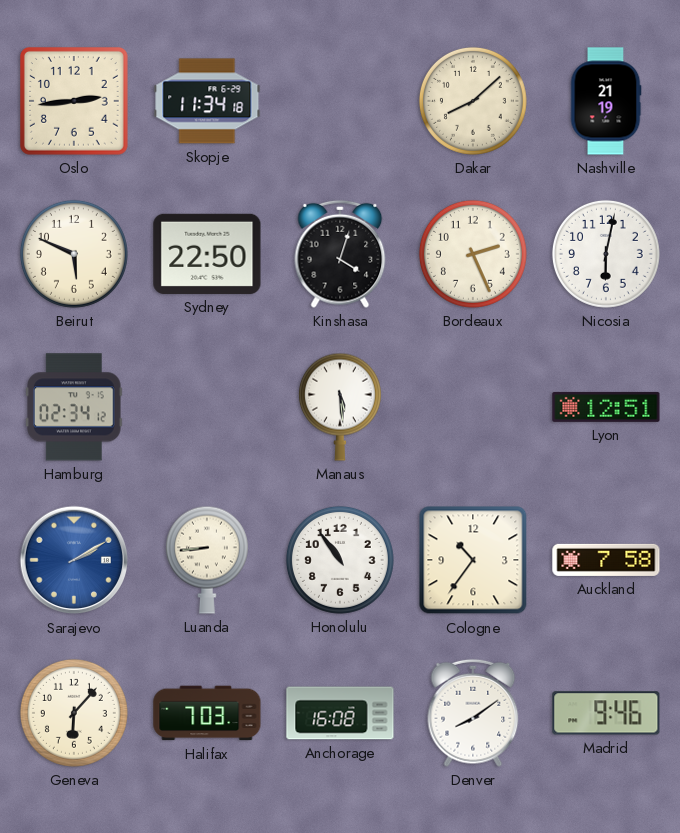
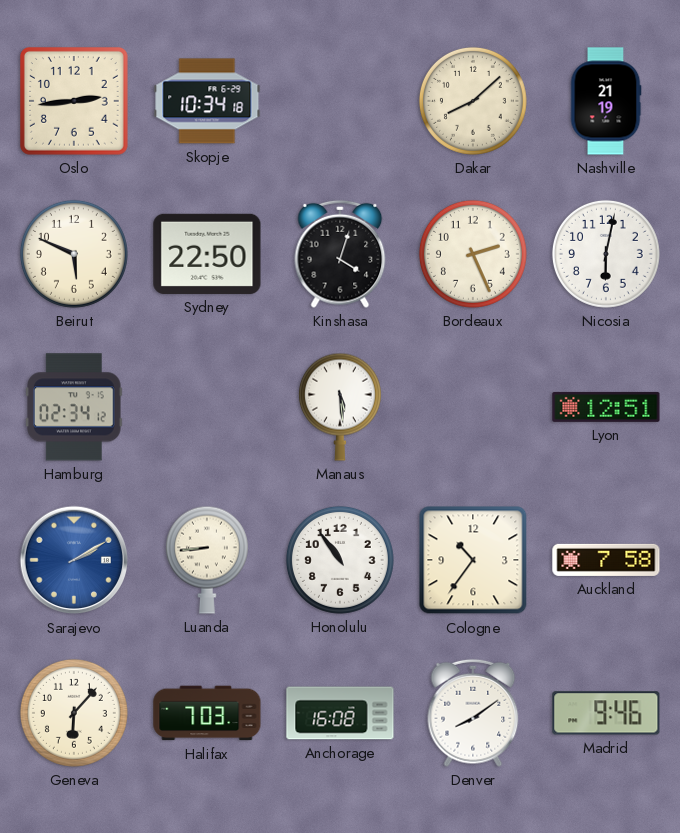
Skopje: 11:34 -> 10:34
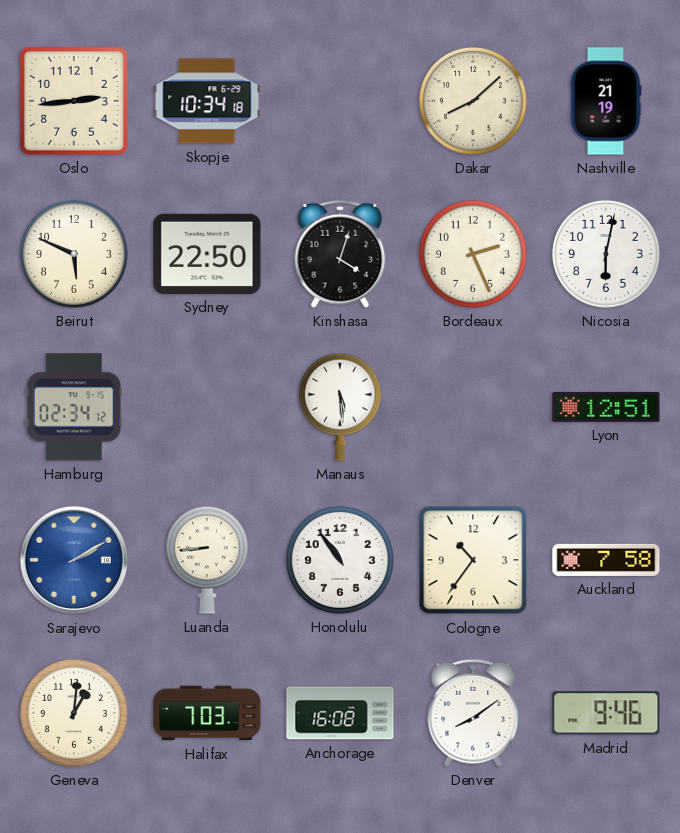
Geneva: 6:07 -> 1:01
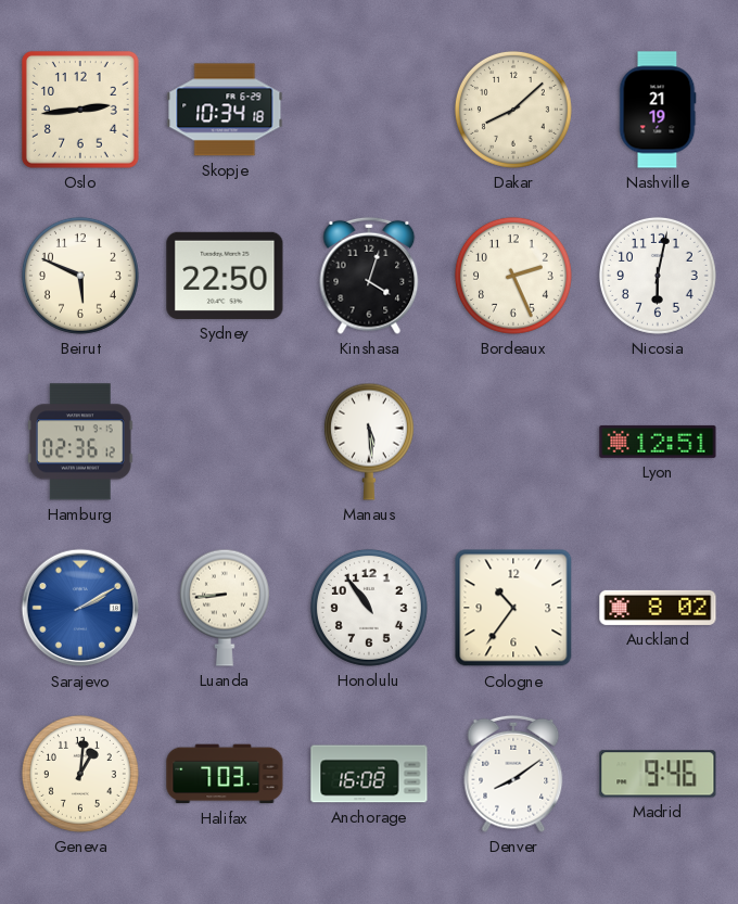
Hamburg: 02:34 -> 02:36
Auckland: 7:58 -> 8:02
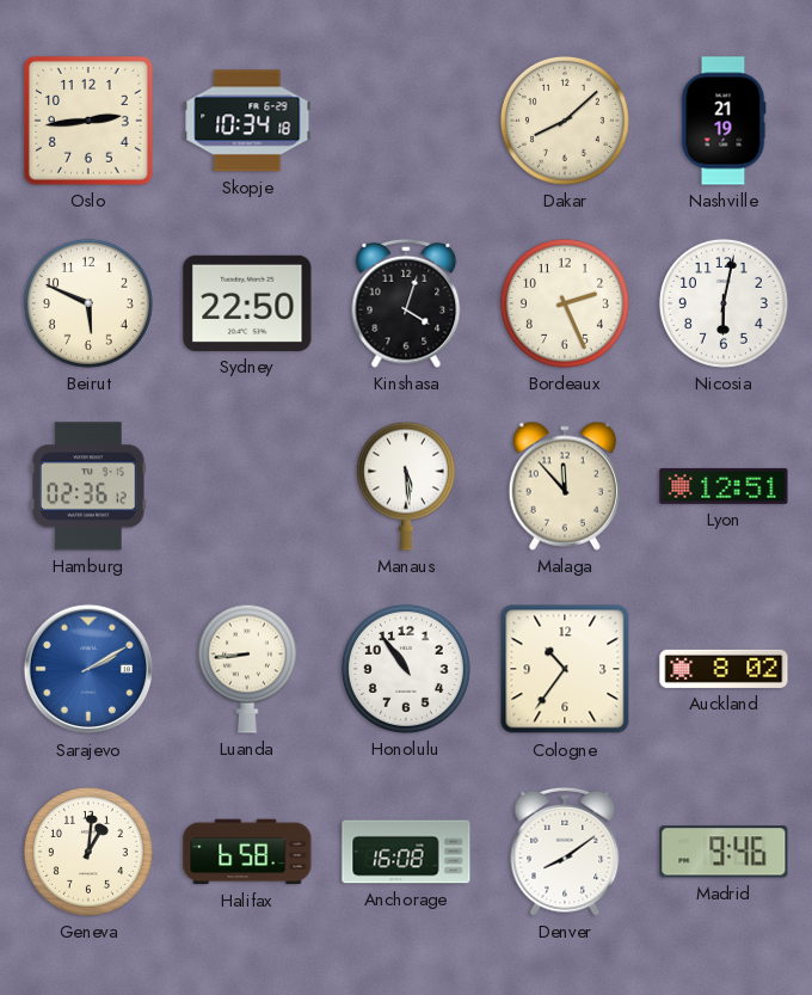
Malaga: none -> 11:53
Halifax: 7:03 -> 6:58
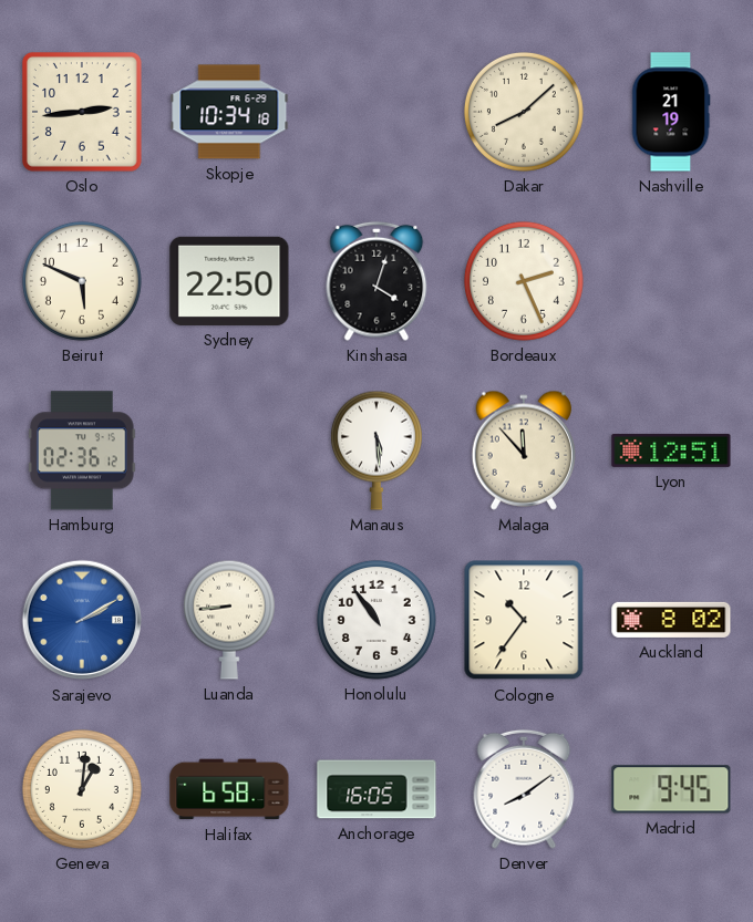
Nicosia: 6:02 -> none
Anchorage: 16:08 -> 16:05
Madrid: 9:46 -> 9:45
